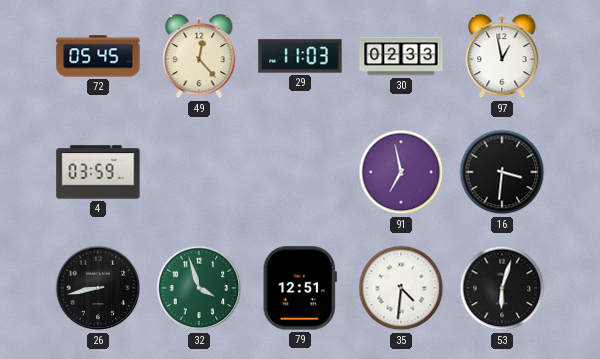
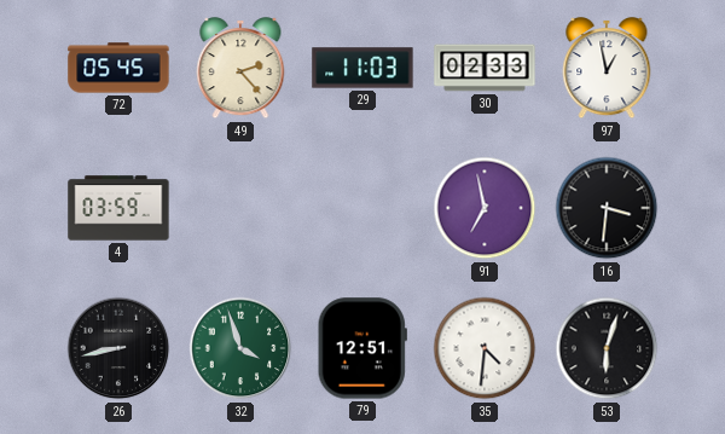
49: 12:23 -> 2:23
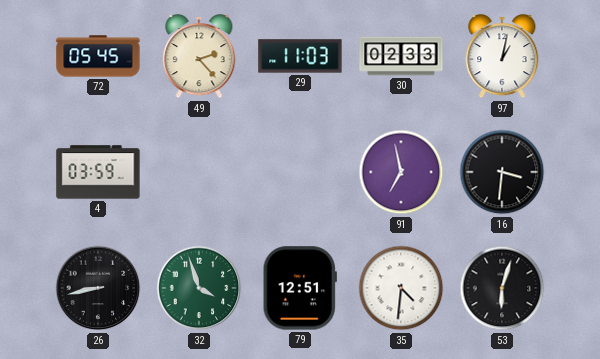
97: 12:58 -> 1:02
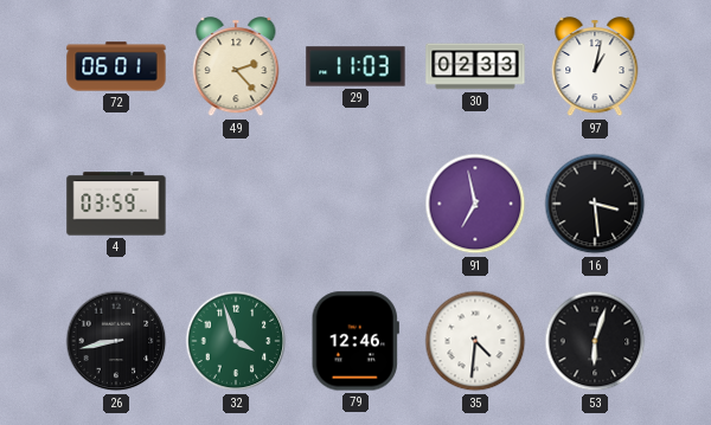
72: 05:45 -> 06:01
16: 3:31 -> 3:29
79: 12:51 -> 12:46
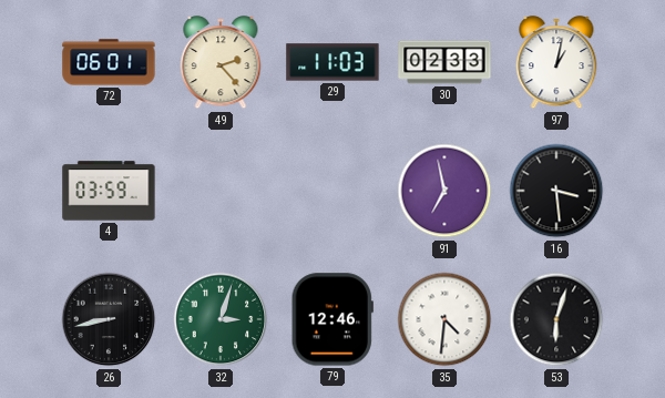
32: 3:57 -> 3:03
